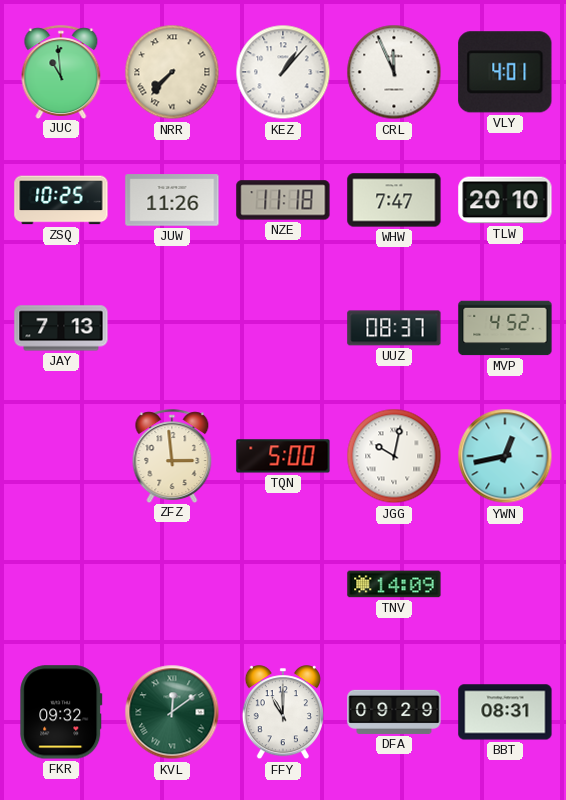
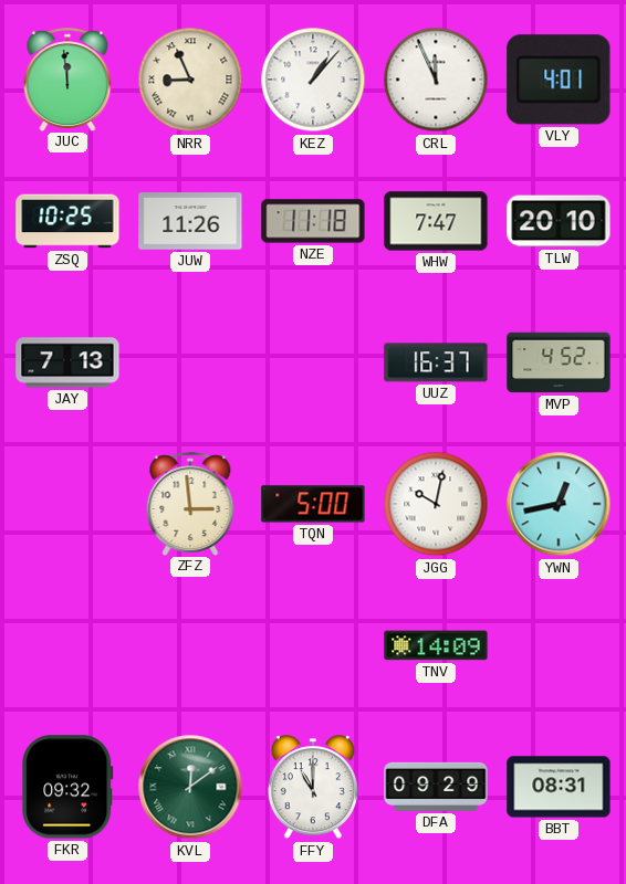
JUC: 10:59 -> 11:59
NRR: 7:37 -> 8:56
UUZ: 08:37 -> 16:37
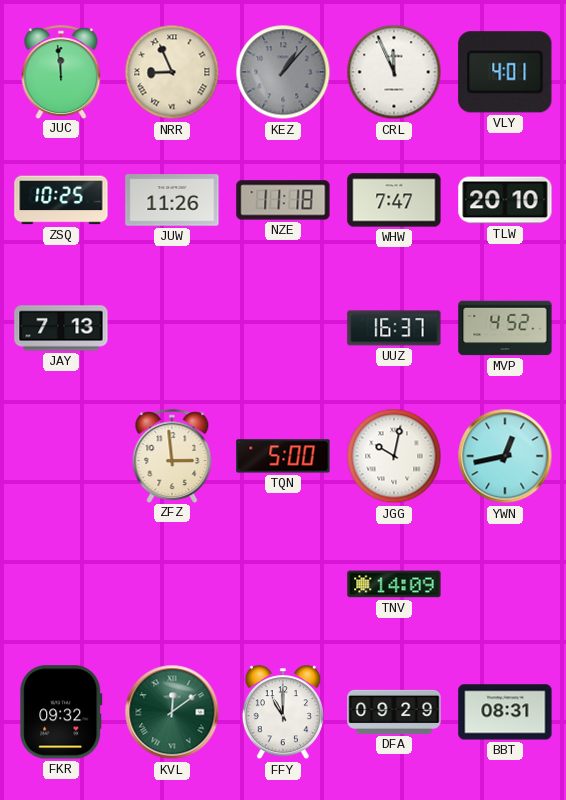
KEZ dial: white -> grey
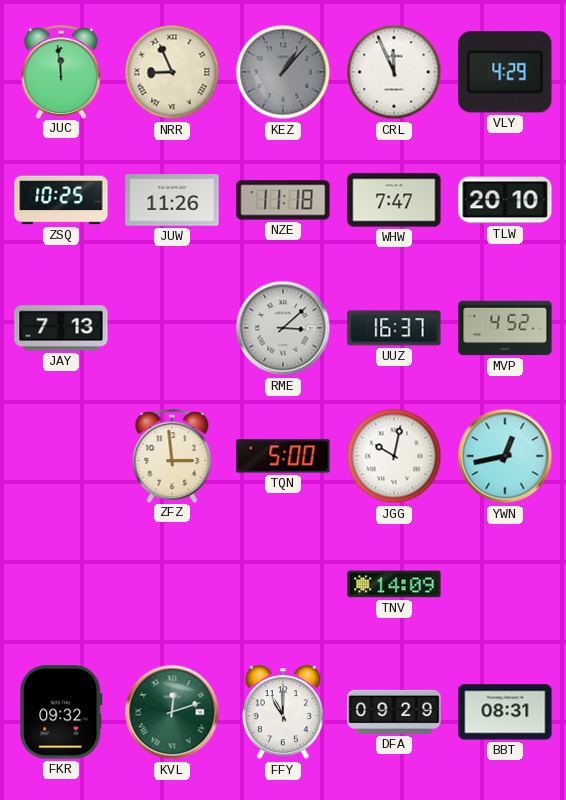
VLY: 4:01 -> 4:29
RME: none -> 3:08
KVL: 12:09 -> 12:12
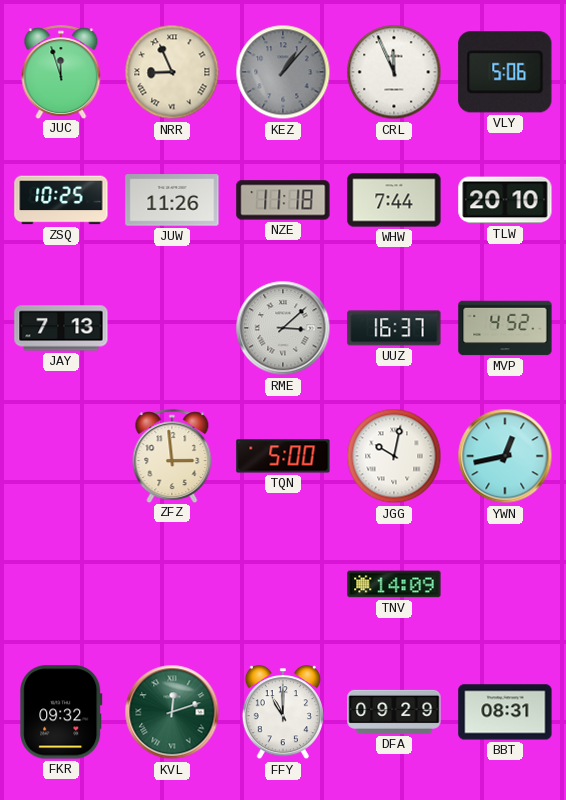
JUC: 11:59 -> 11:57
VLY: 4:29 -> 5:06
WHW: 7:47 -> 7:44
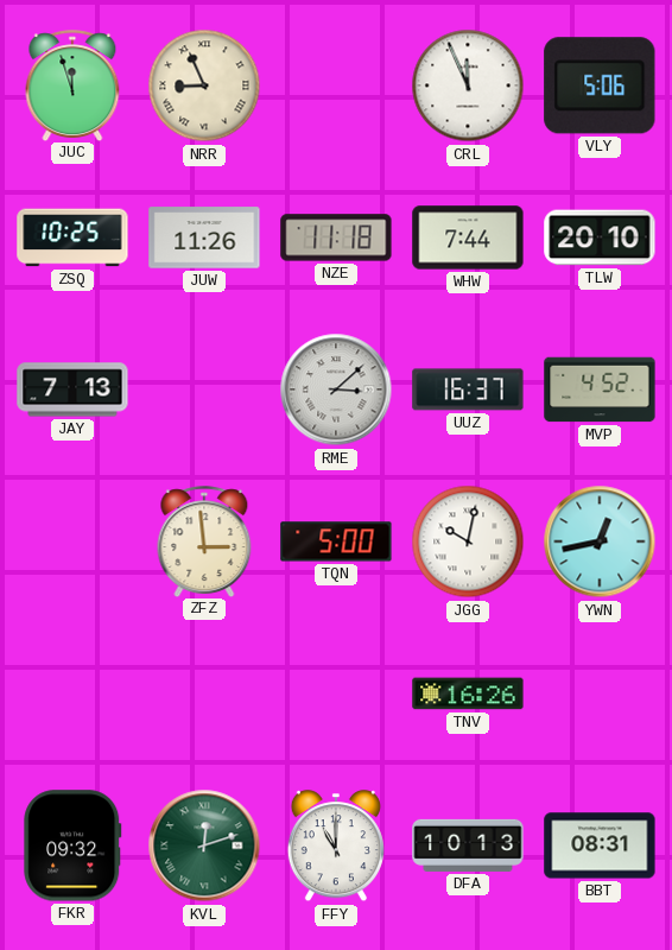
KEZ: 1:07 -> none
TNV: 14:09 -> 16:26
DFA: 09:29 -> 10:13
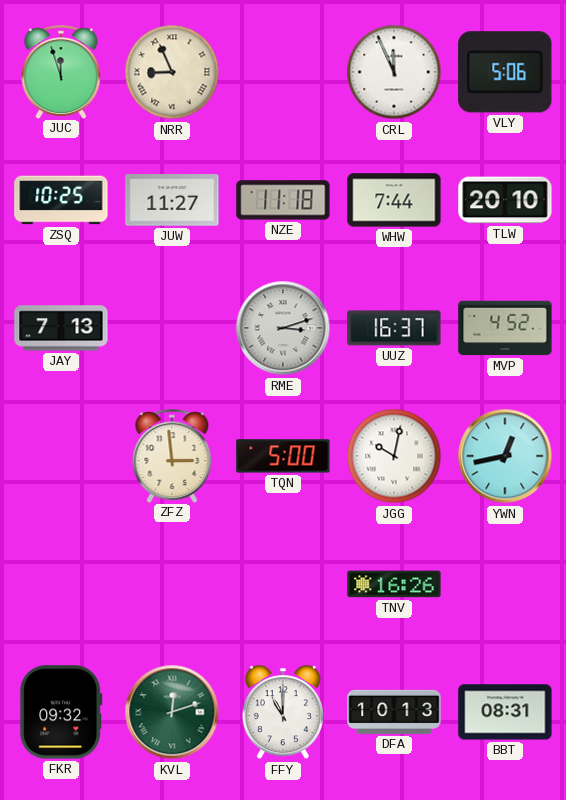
JUW: 11:26 -> 11:27
RME: 3:08 -> 3:12
